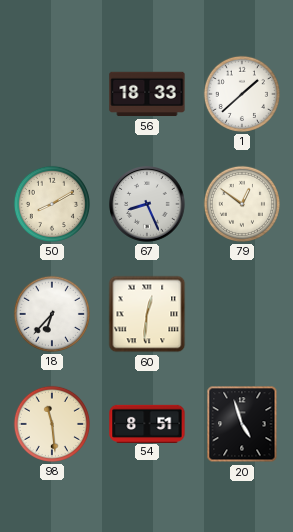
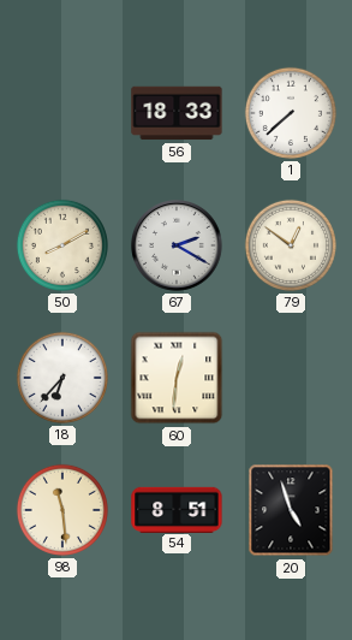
1: 1:38 -> 7:38
67: 8:26 -> 2:20
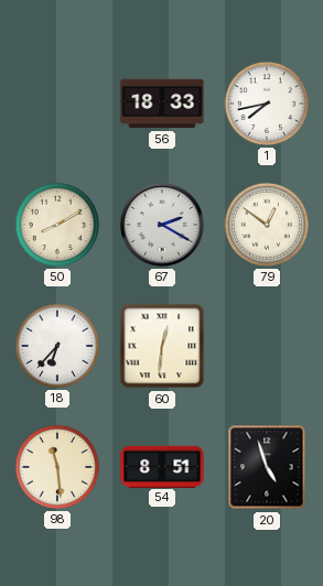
1: 7:38 -> 7:43
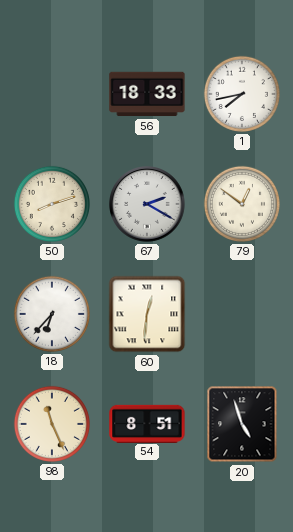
50: 8:10 -> 8:12
98: 11:29 -> 11:26
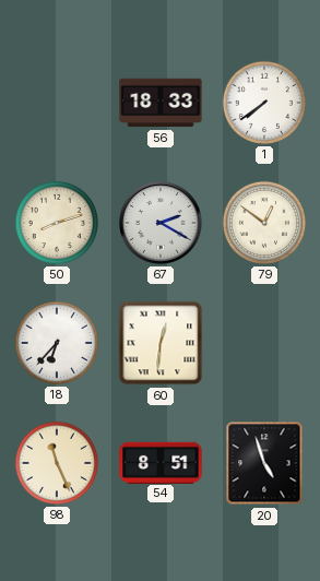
1: 7:43 -> 7:39
